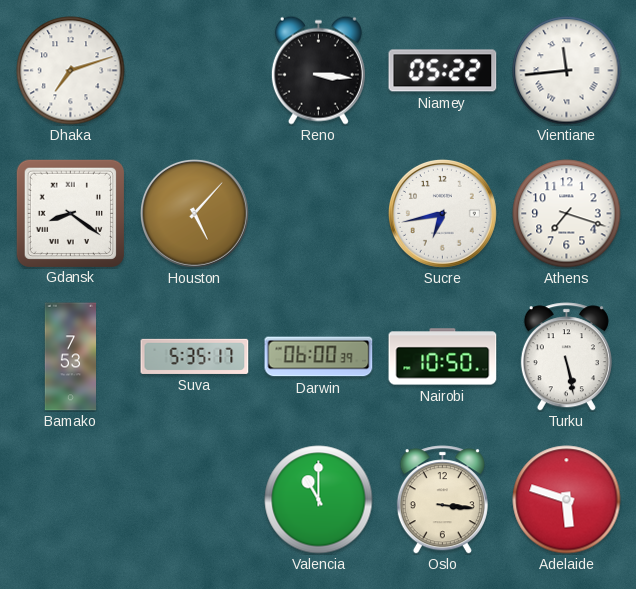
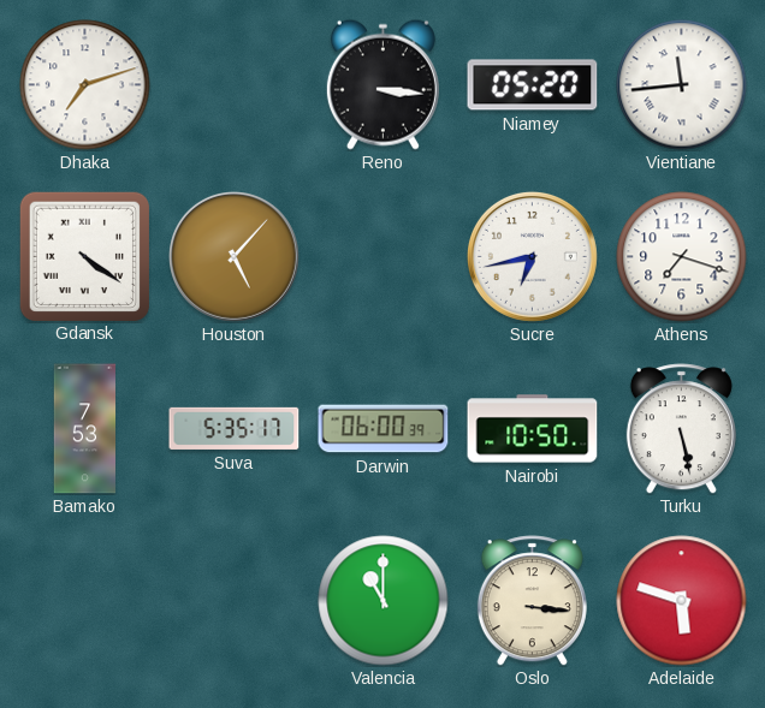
Niamey: 05:22 -> 05:20
Gdansk: 8:21 -> 4:21
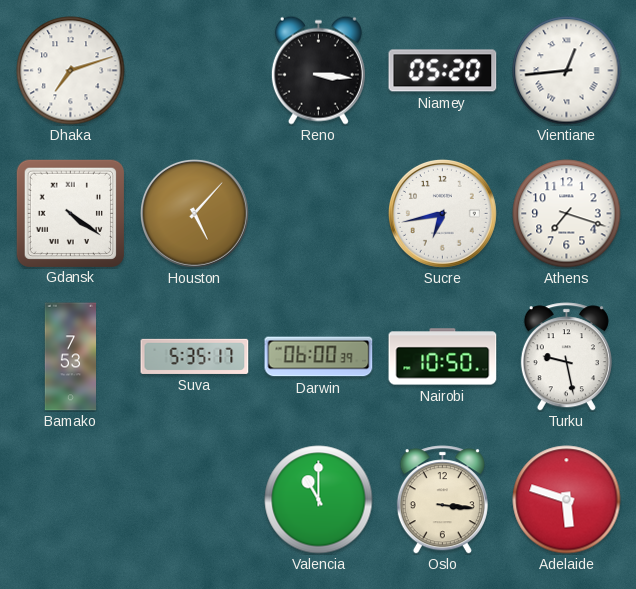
Vientiane: 11:44 -> 12:44
Turku: 5:28 -> 9:28
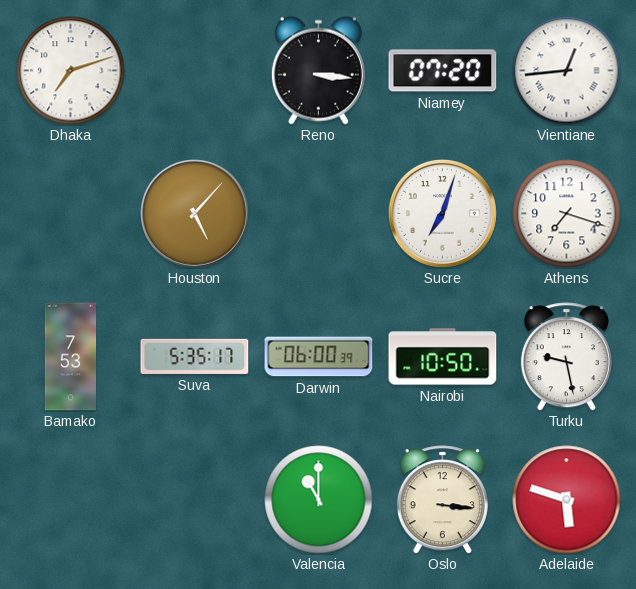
Niamey: 05:20 -> 07:20
Gdansk: 4:21 -> none
Sucre: 6:43 -> 7:03
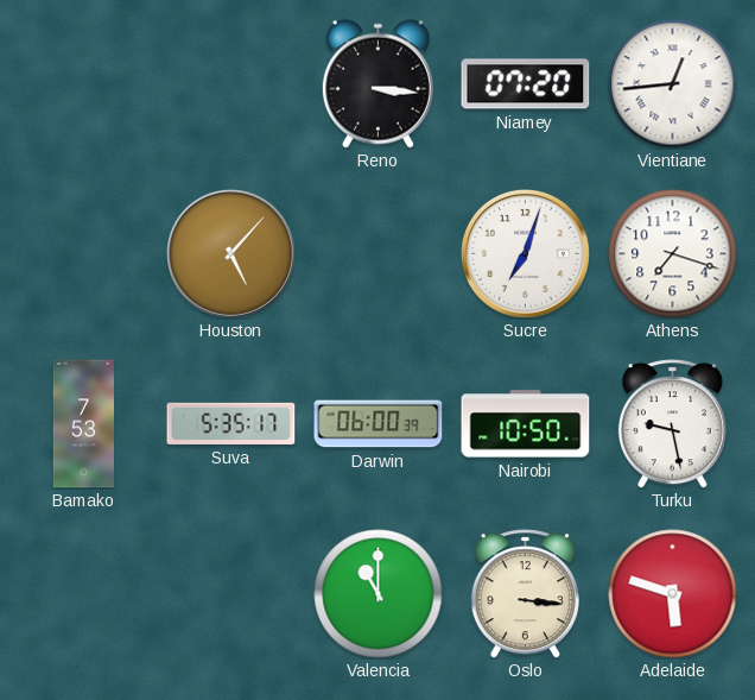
Dhaka: 7:12 -> none
